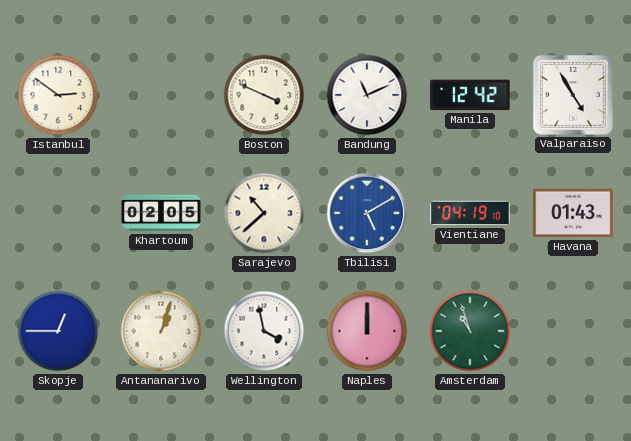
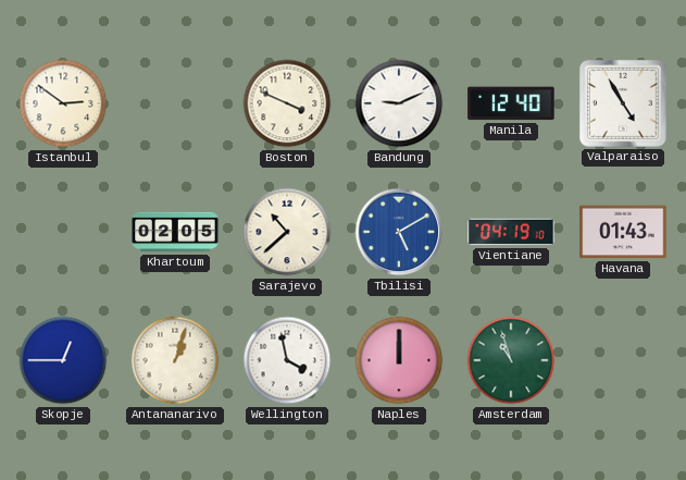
Bandung: 11:11 -> 9:11
Manila: 12:42 -> 12:40
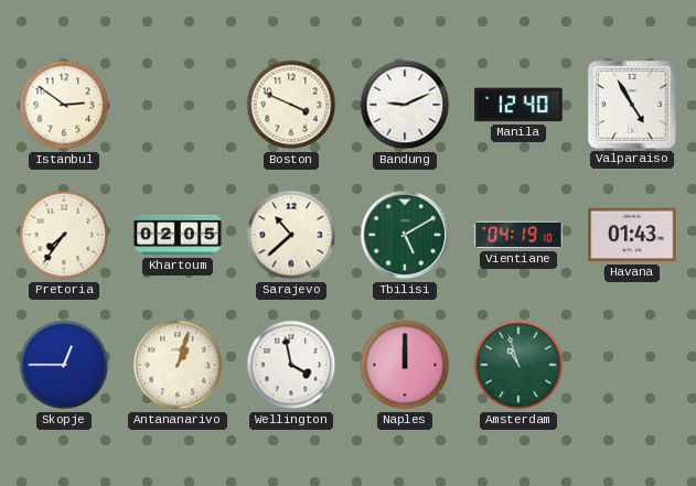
Pretoria: none -> 7:36
Tbilisi dial: blue -> green
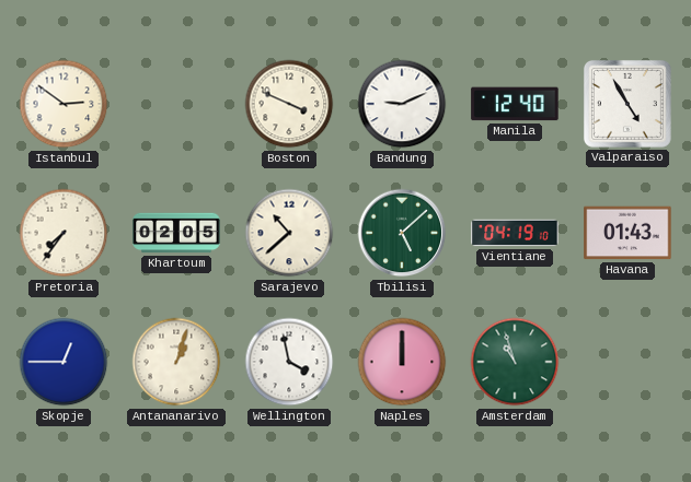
Tbilisi: 5:10 -> 5:08
